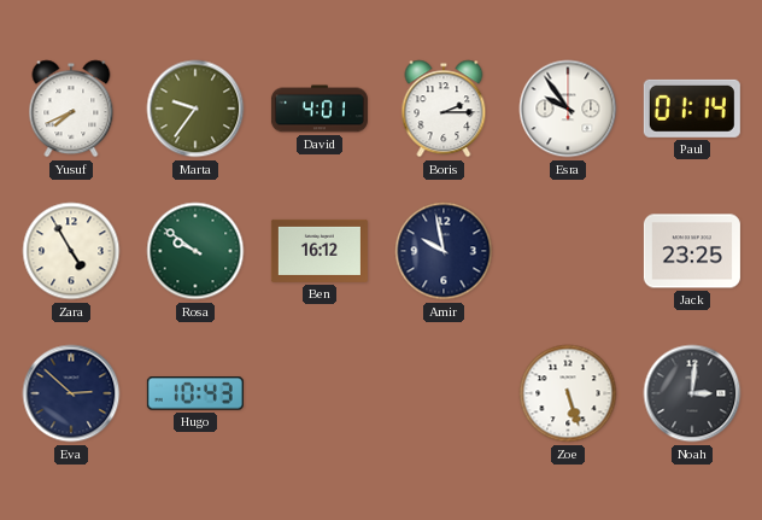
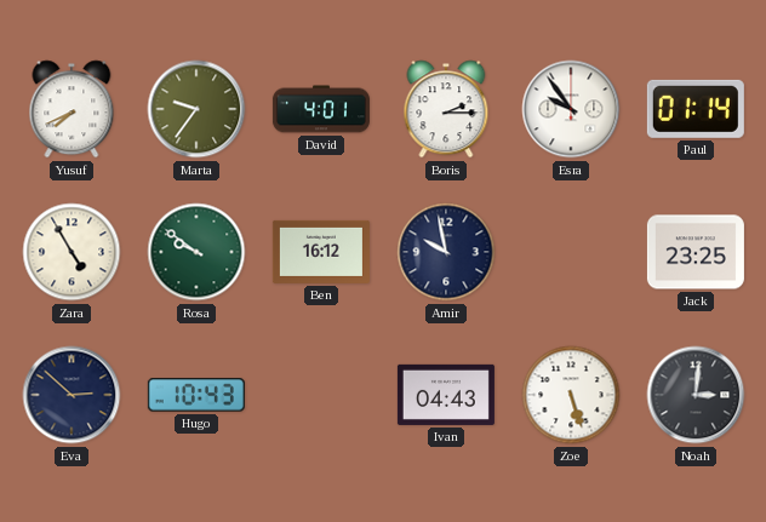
Ivan: none -> 04:43
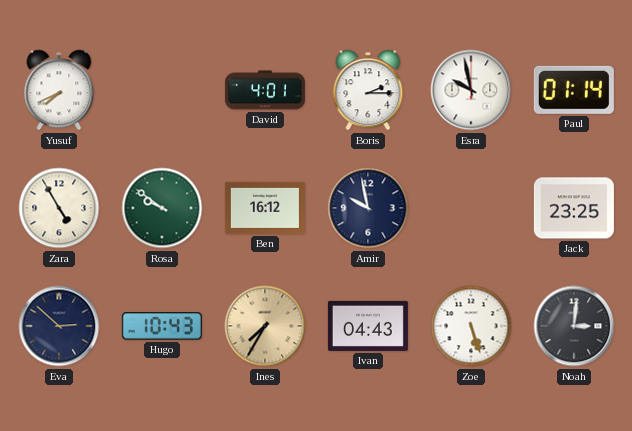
Marta: 9:36 -> none
Esra: 9:54 -> 9:58
Ines: none -> 7:35
